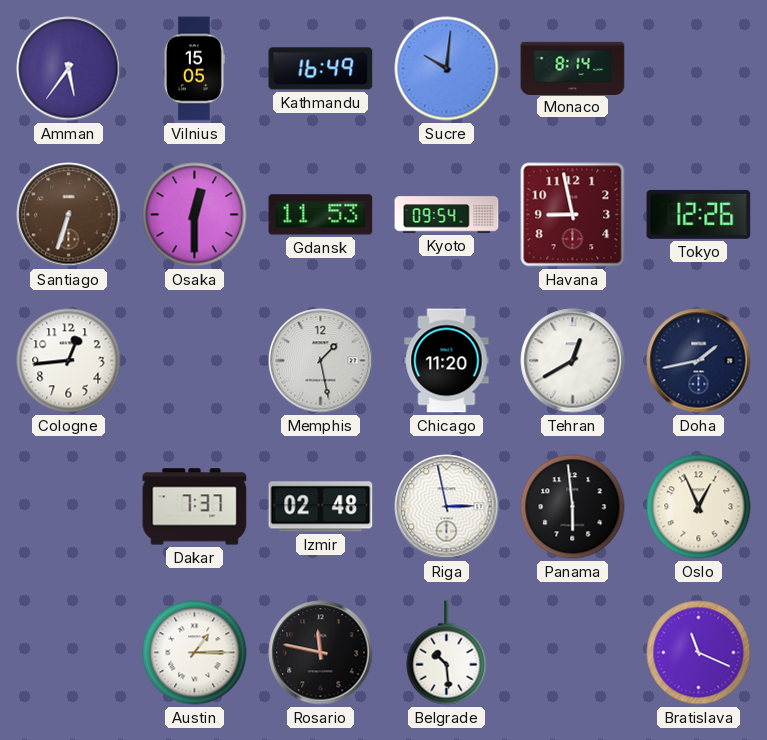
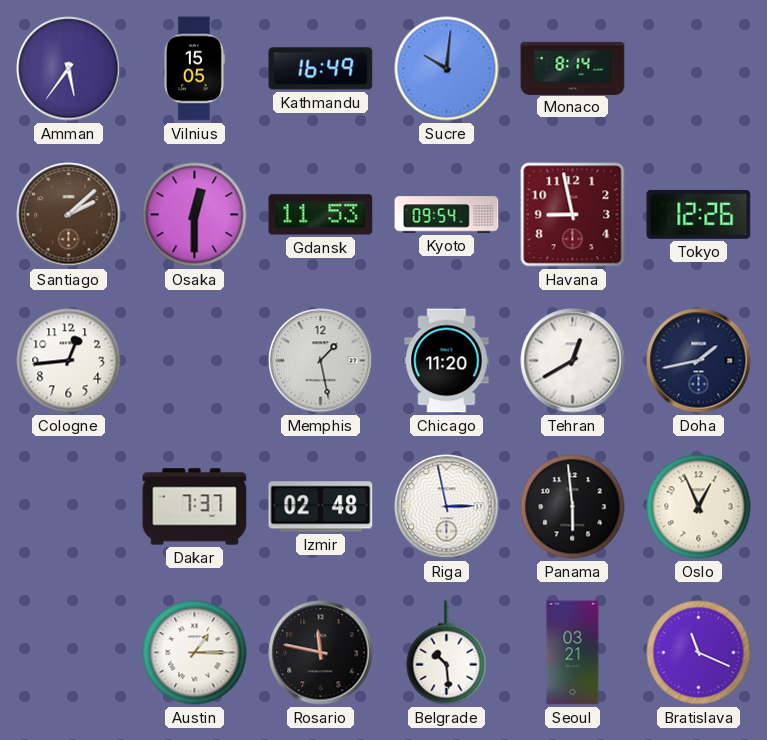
Santiago: 6:33 -> 2:08
Seoul: none -> 03:21
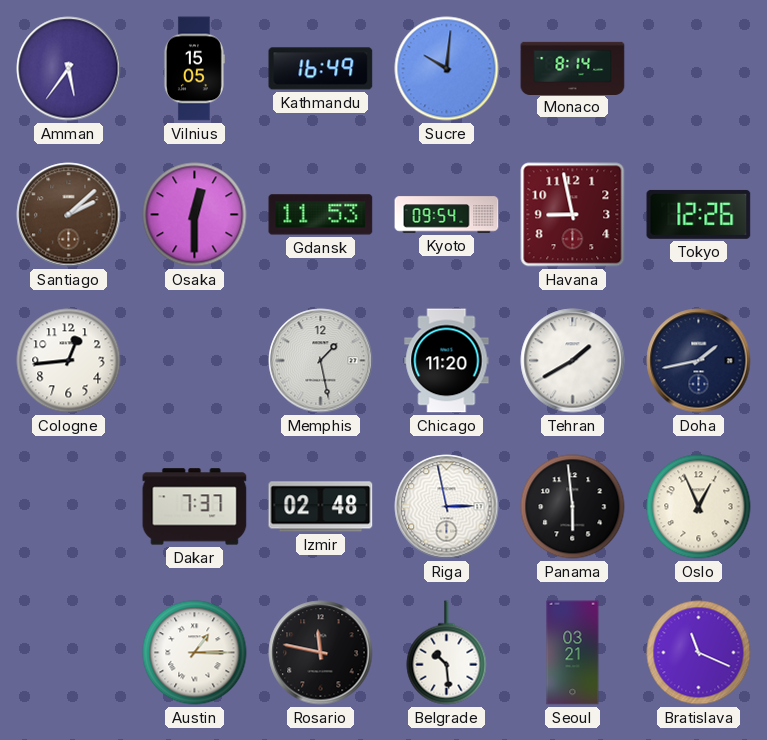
Tehran: 12:40 -> 1:40
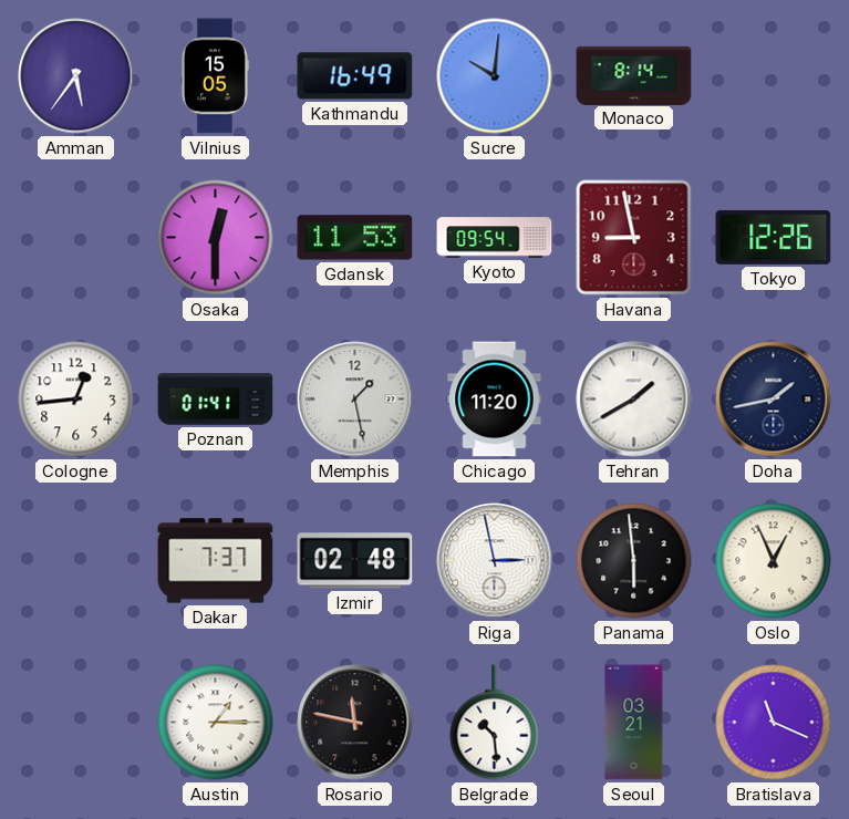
Santiago: 2:08 -> none
Poznan: none -> 01:41
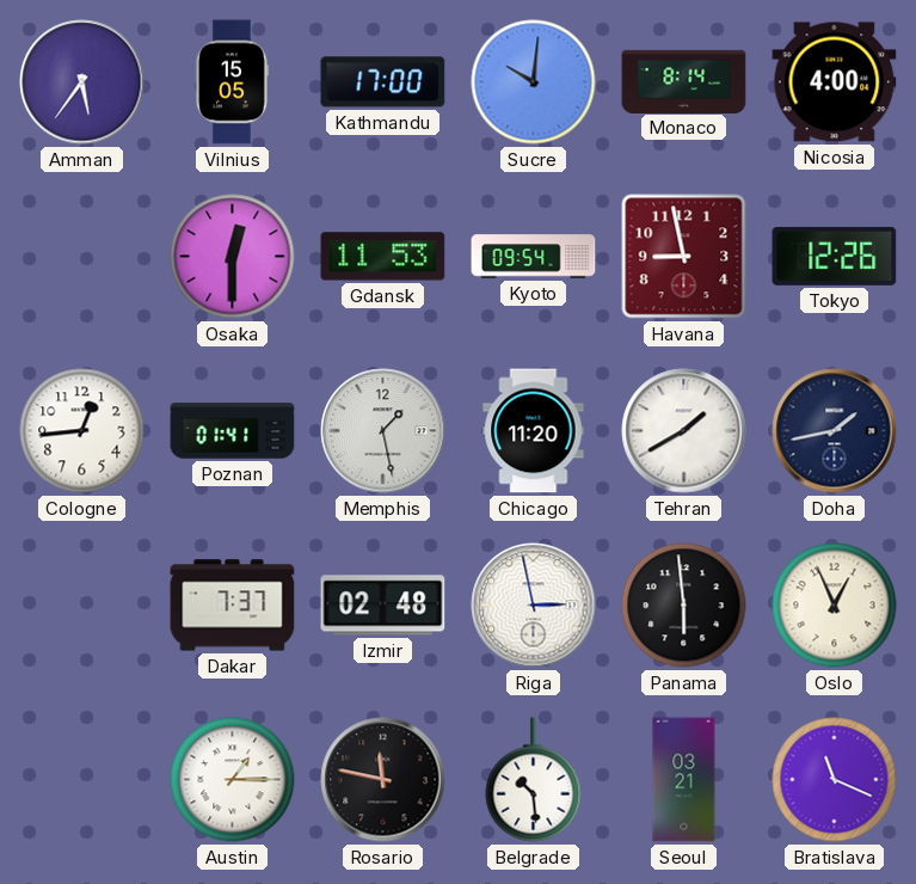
Kathmandu: 16:49 -> 17:00
Nicosia: none -> 4:00
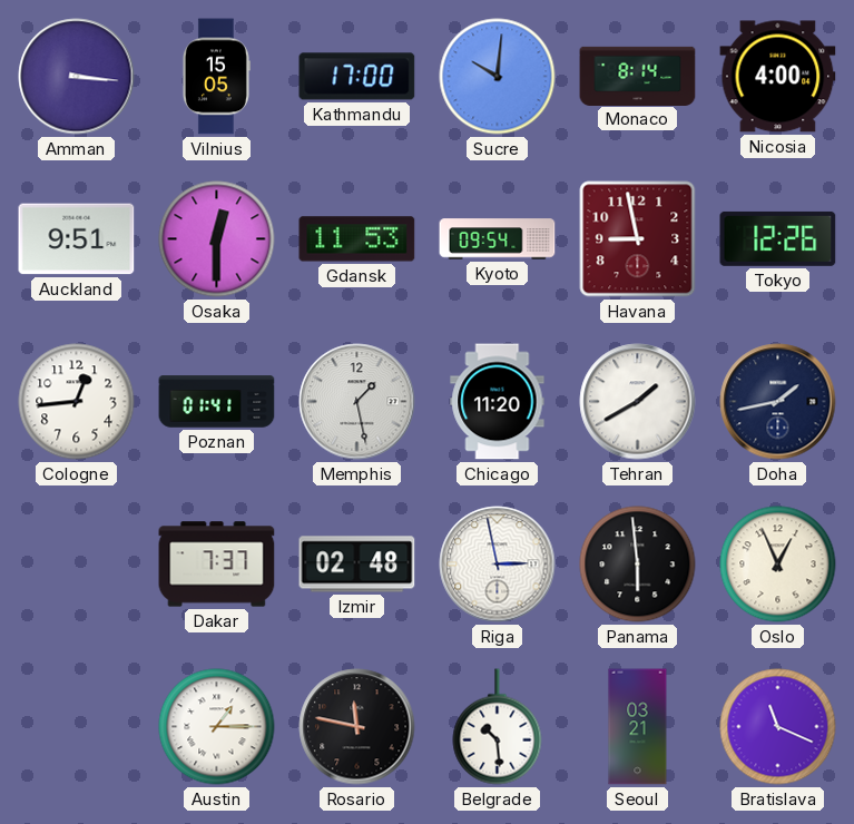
Amman: 5:36 -> 3:16
Auckland: none -> 9:51
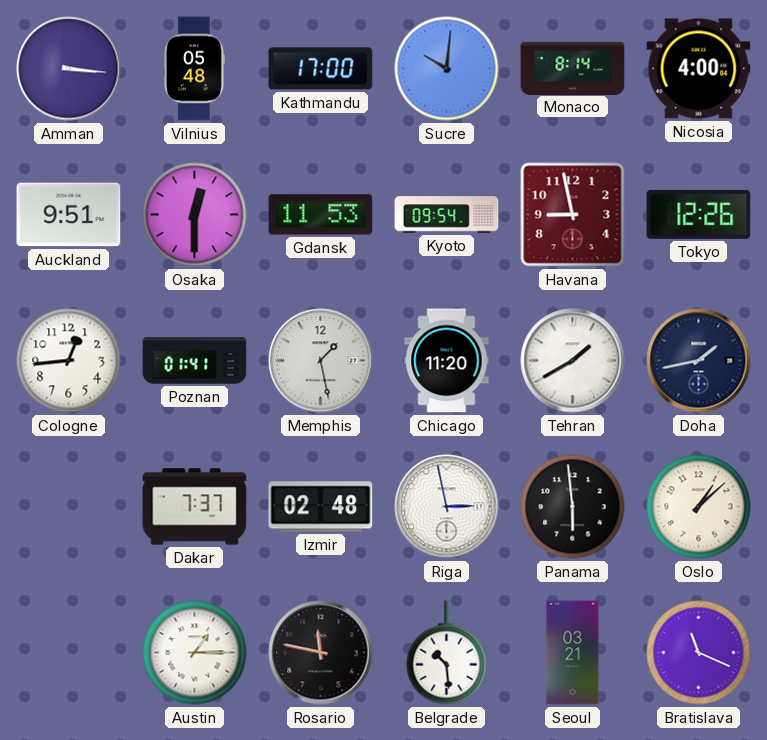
Vilnius: 15:05 -> 05:48
Oslo: 12:56 -> 1:08
